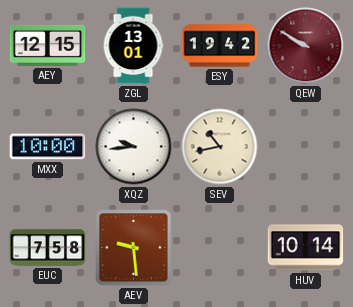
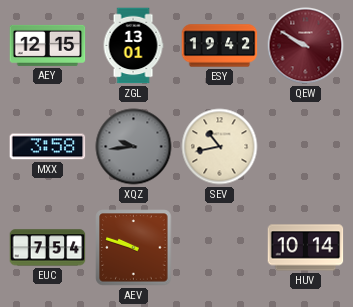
MXX: 10:00 -> 3:58
XQZ dial: white -> grey
EUC: 7:58 -> 7:54
AEV: 9:29 -> 9:48
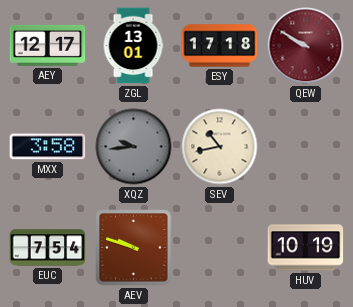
AEY: 12:15 -> 12:17
ESY: 19:42 -> 17:18
HUV: 10:14 -> 10:19
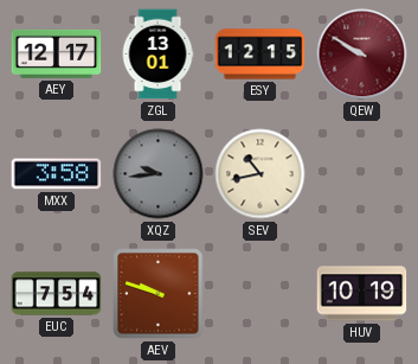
ESY: 17:18 -> 12:15
